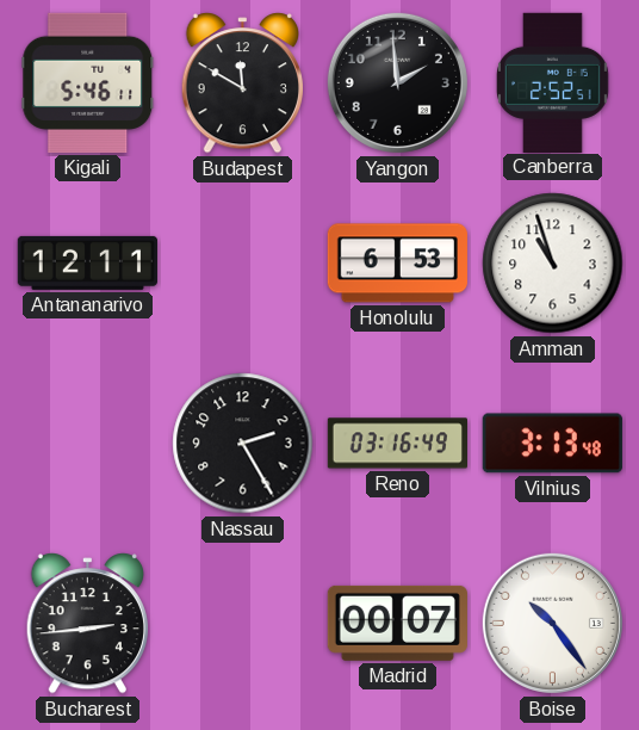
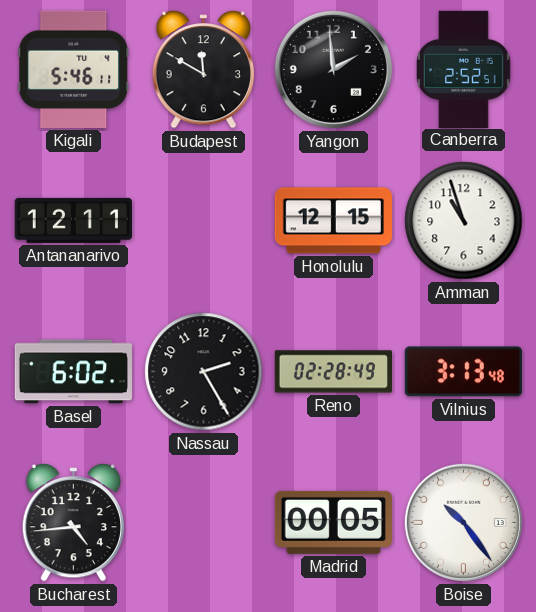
Honolulu: 6:53 -> 12:15
Basel: none -> 6:02
Reno: 03:16 -> 02:28
Bucharest: 2:44 -> 4:44
Madrid: 00:07 -> 00:05
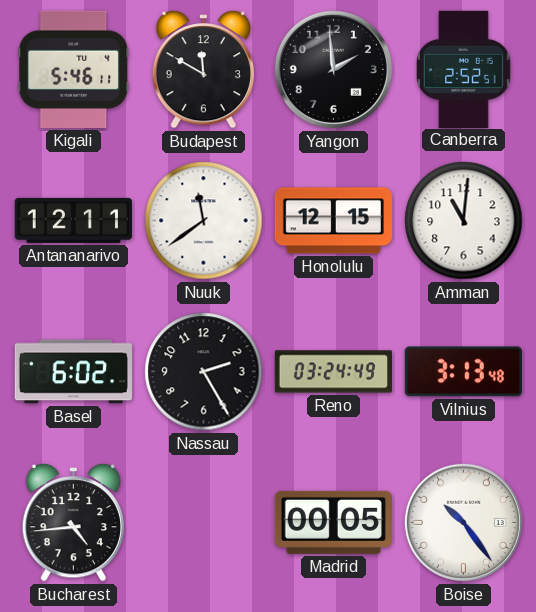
Nuuk: none -> 11:39
Amman: 10:57 -> 11:01
Reno: 02:28 -> 03:24
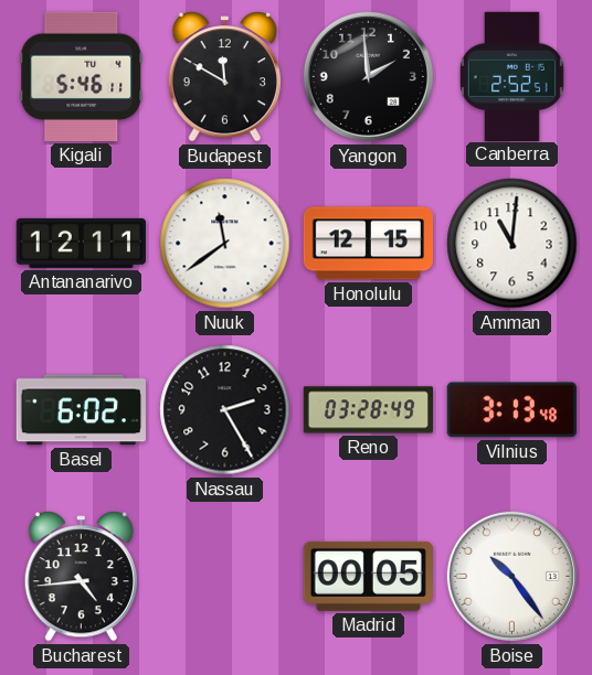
Reno: 03:24 -> 03:28
